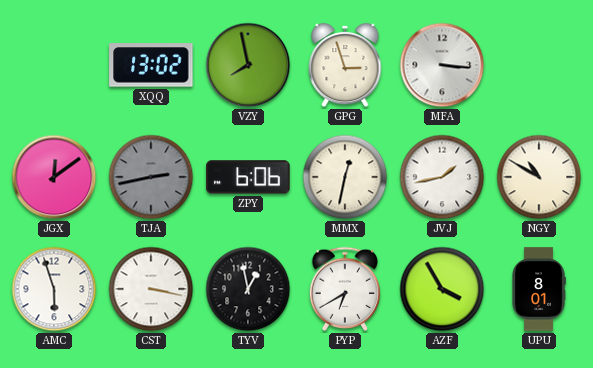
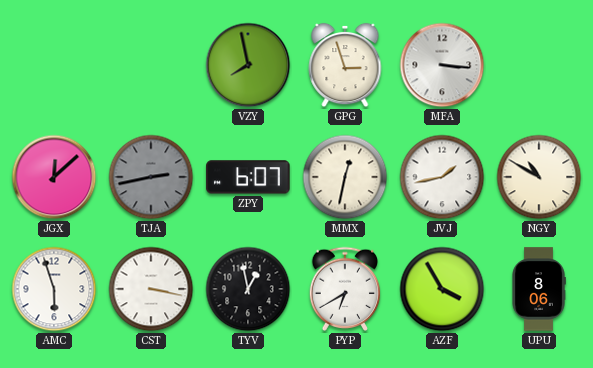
XQQ: 13:02 -> none
JGX: 12:09 -> 12:08
ZPY: 6:06 -> 6:07
UPU: 8:01 -> 8:06
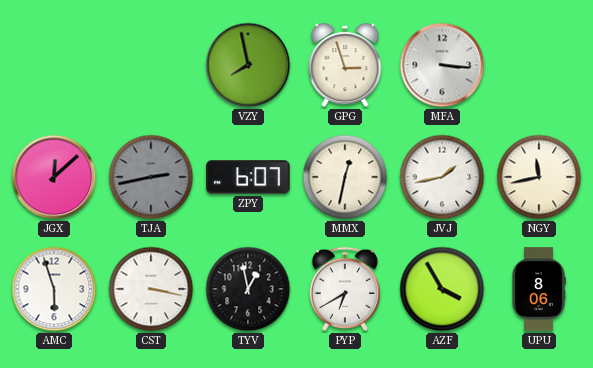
NGY: 10:50 -> 11:43
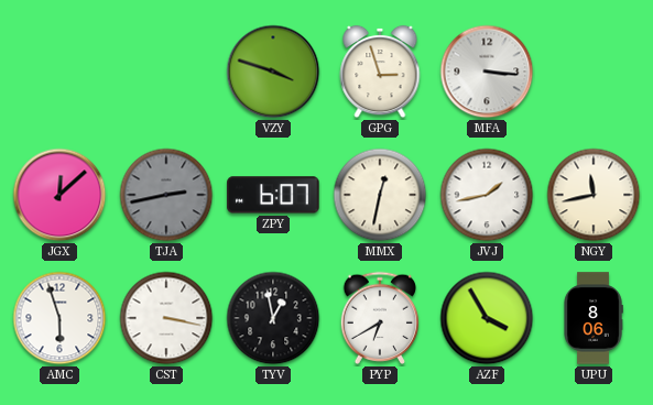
VZY: 7:58 -> 3:48
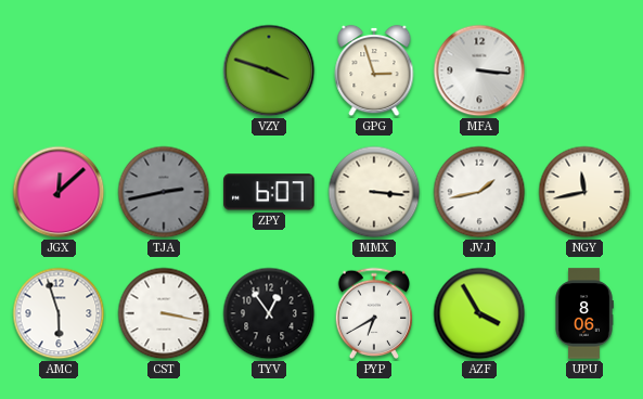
MMX: 12:32 -> 3:16
TYV: 12:58 -> 12:54
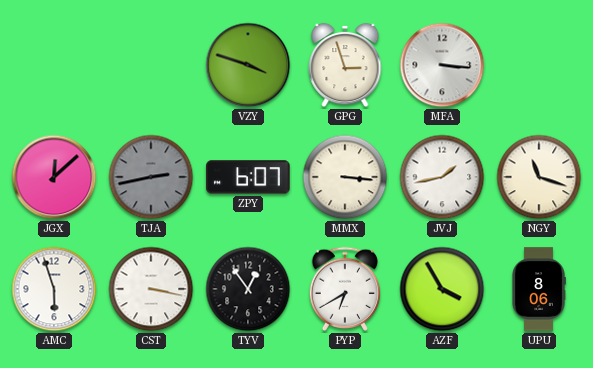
NGY: 11:43 -> 11:18
